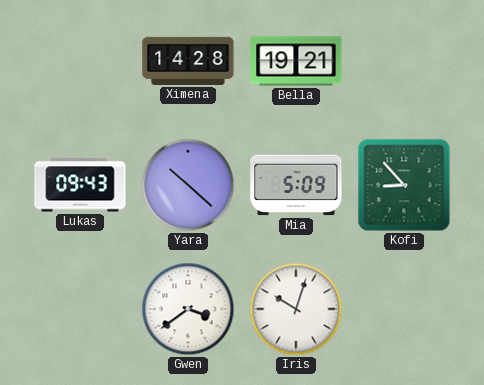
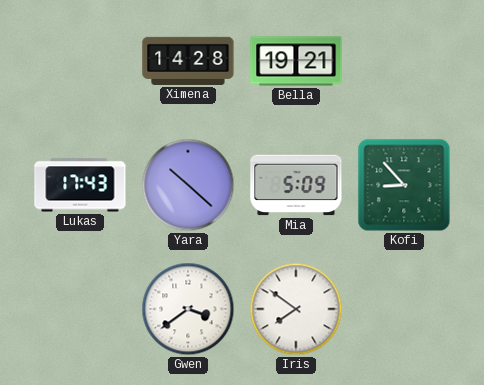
Lukas: 09:43 -> 17:43
Iris: 10:03 -> 7:51
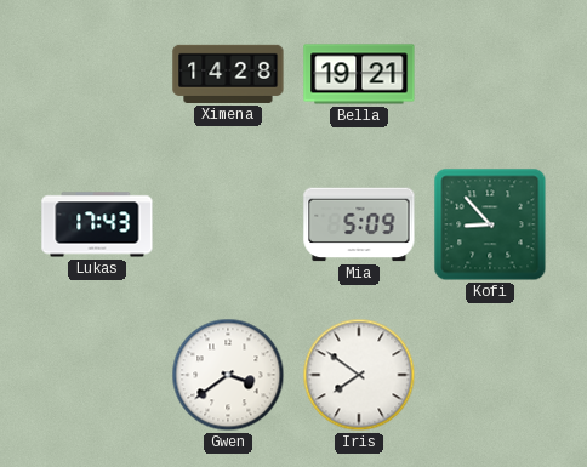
Yara: 10:22 -> none
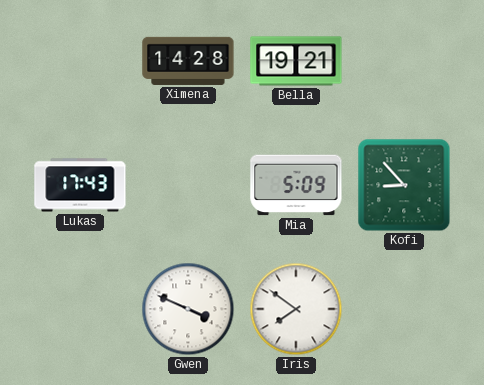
Gwen: 3:39 -> 3:49
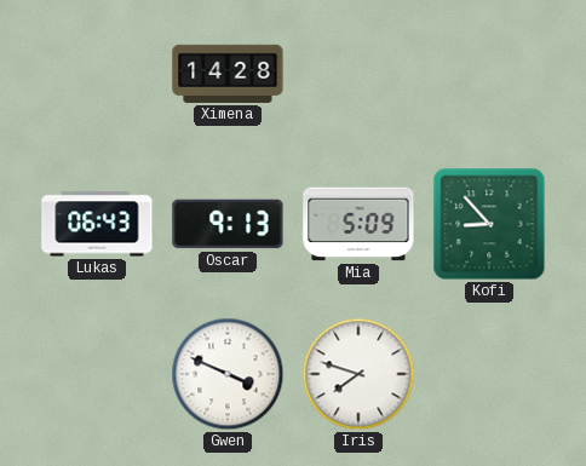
Bella: 19:21 -> none
Lukas: 17:43 -> 06:43
Oscar: none -> 9:13
Iris: 7:51 -> 7:48
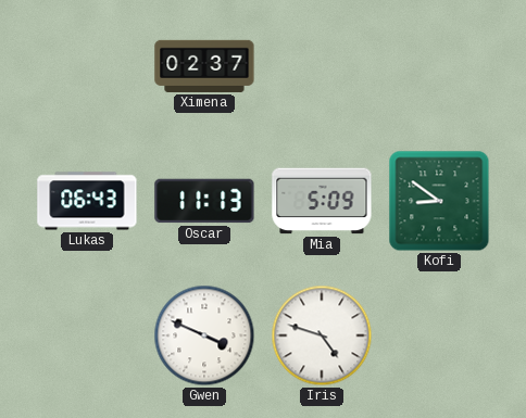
Ximena: 14:28 -> 02:37
Oscar: 9:13 -> 11:13
Kofi: 8:53 -> 8:51
Iris: 7:48 -> 4:48
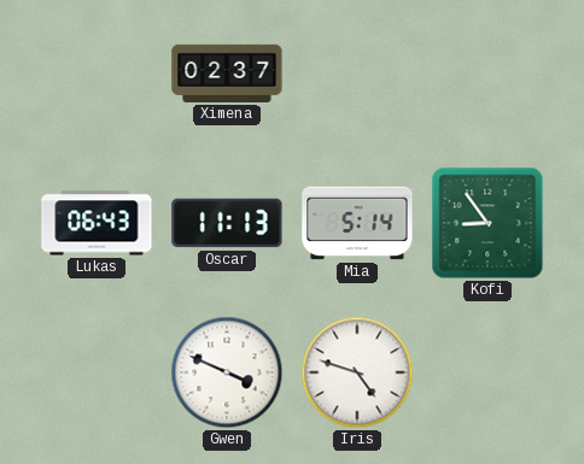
Mia: 5:09 -> 5:14
Kofi: 8:51 -> 8:54
